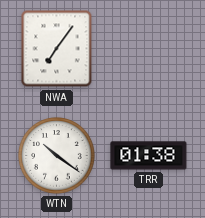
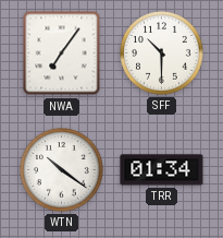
SFF: none -> 10:30
TRR: 01:38 -> 01:34
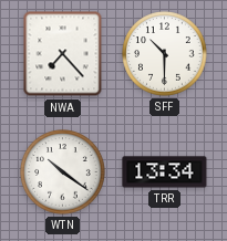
NWA: 7:06 -> 7:23
TRR: 01:34 -> 13:34
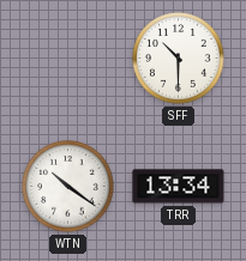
NWA: 7:23 -> none
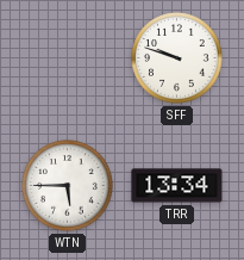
SFF: 10:30 -> 9:48
WTN: 10:21 -> 5:45
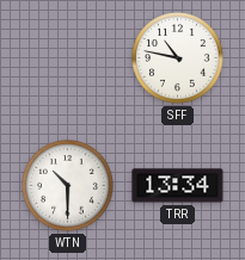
SFF: 9:48 -> 10:47
WTN: 5:45 -> 10:30
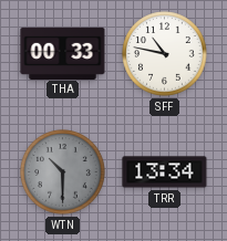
THA: none -> 00:33
WTN dial: white -> grey
